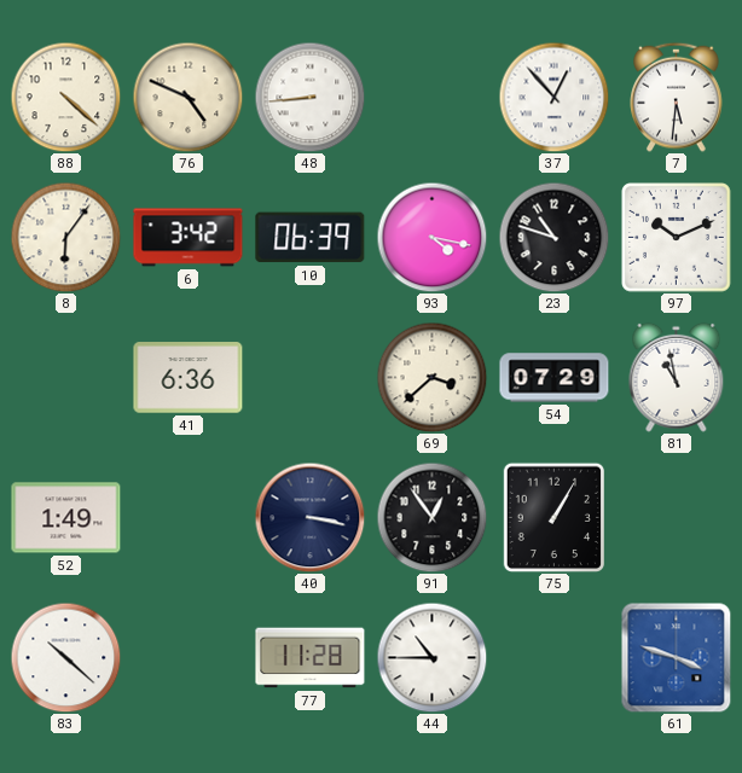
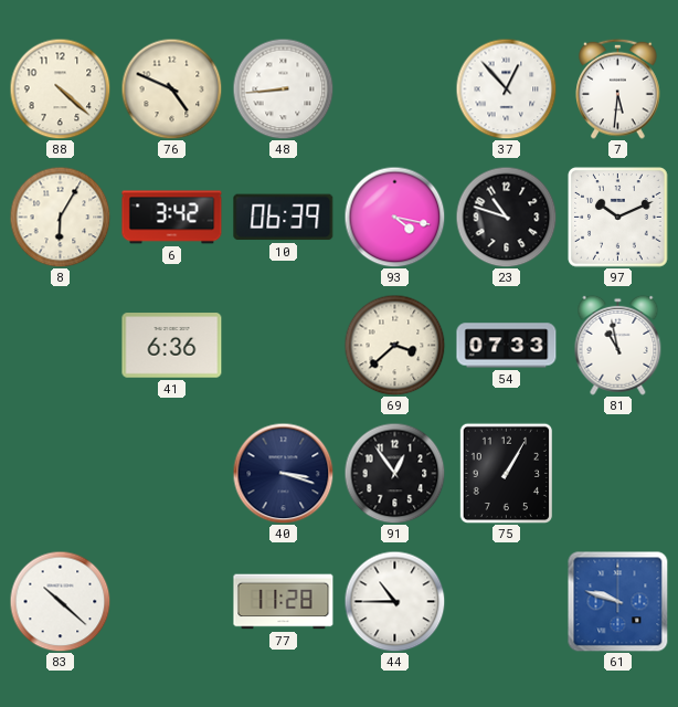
8: 6:06 -> 6:05
54: 07:29 -> 07:33
52: 1:49 -> none
40: 3:17 -> 3:18
61: 3:48 -> 9:48
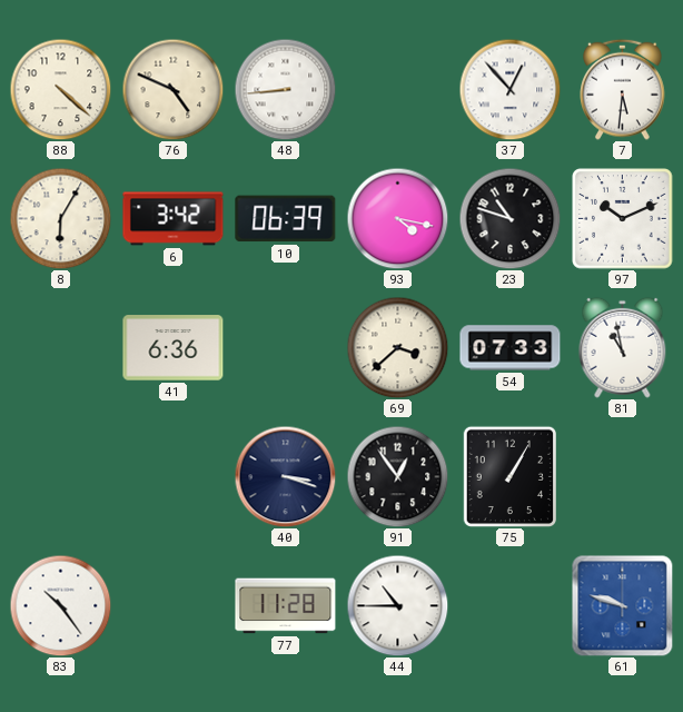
83: 10:22 -> 10:24
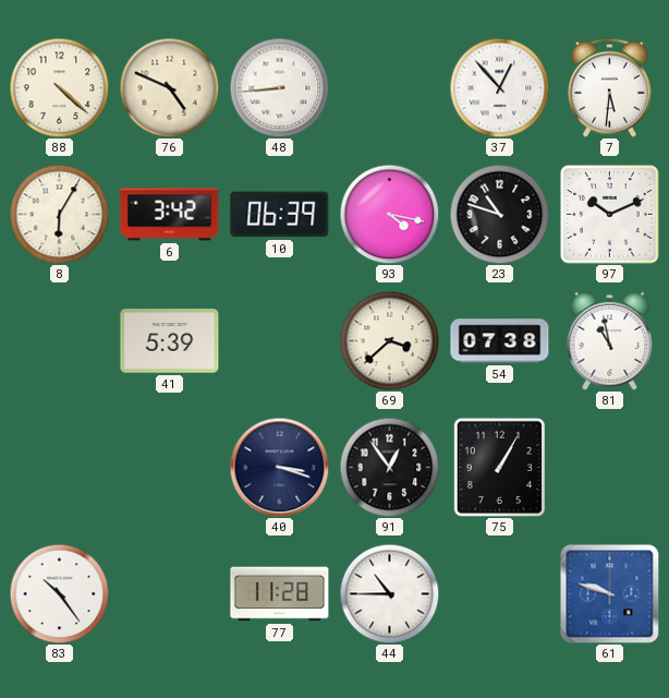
41: 6:36 -> 5:39
54: 07:33 -> 07:38
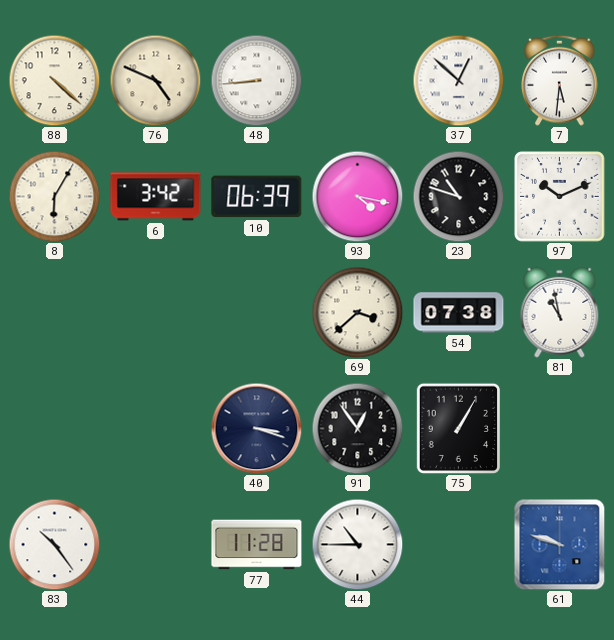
37: 12:53 -> 12:52
41: 5:39 -> none
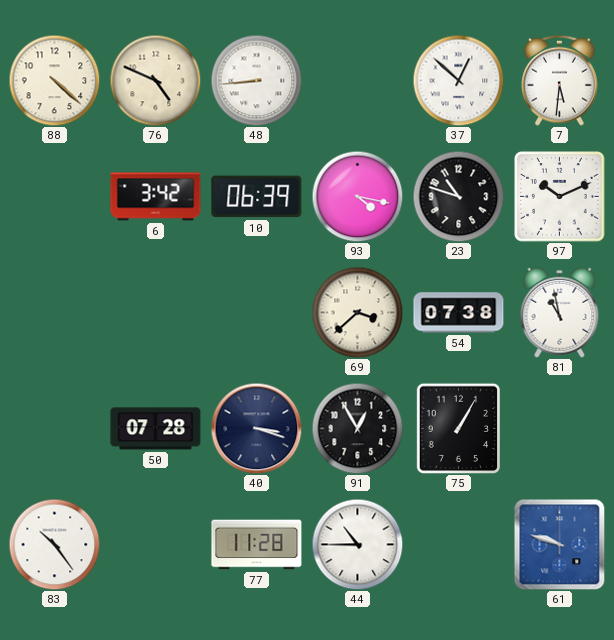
8: 6:05 -> none
50: none -> 07:28
91: 12:54 -> 12:55
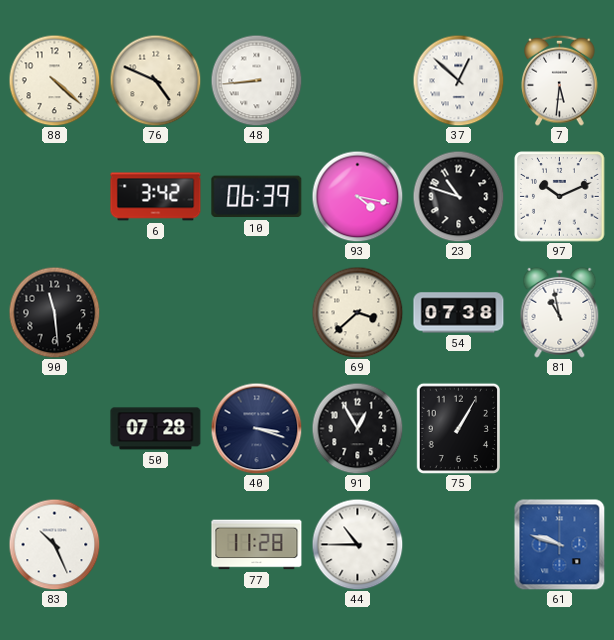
90: none -> 11:29
83: 10:24 -> 10:26
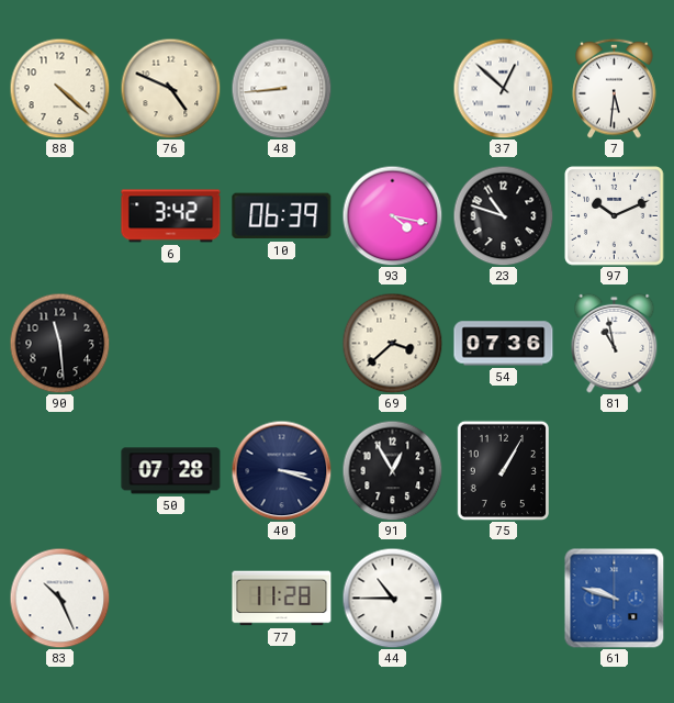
54: 07:38 -> 07:36
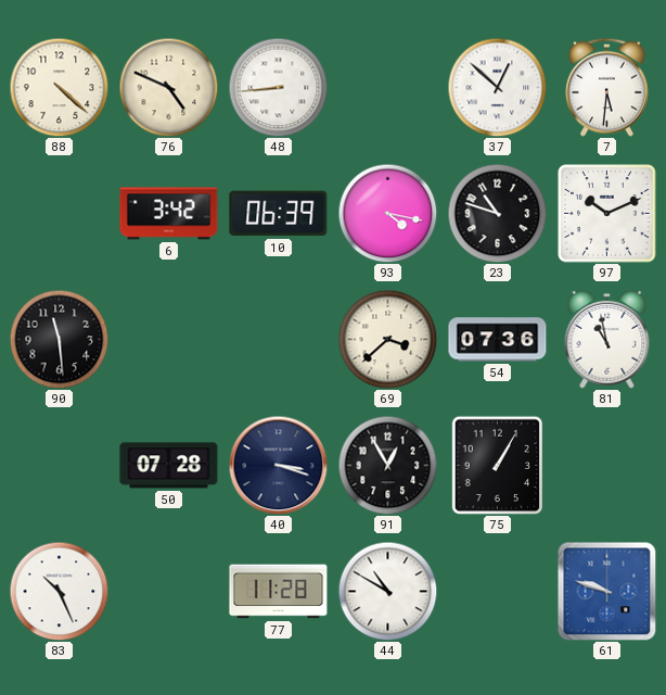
44: 10:45 -> 10:50
